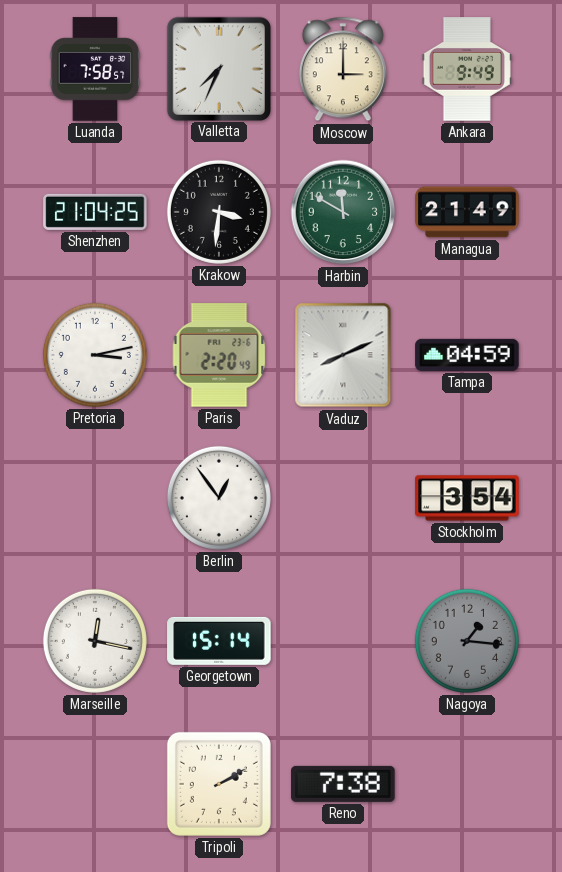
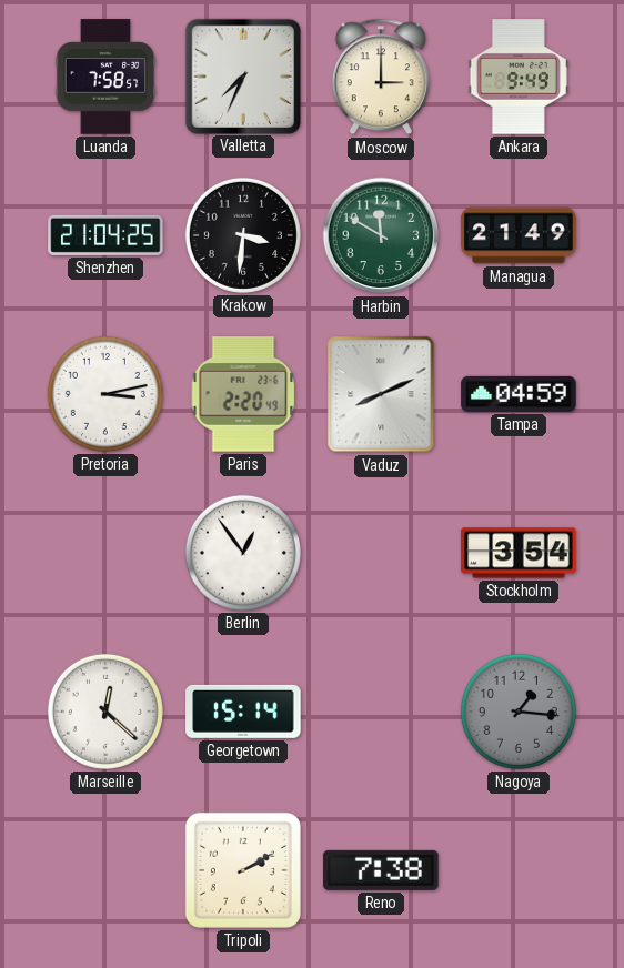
Marseille: 12:17 -> 12:22
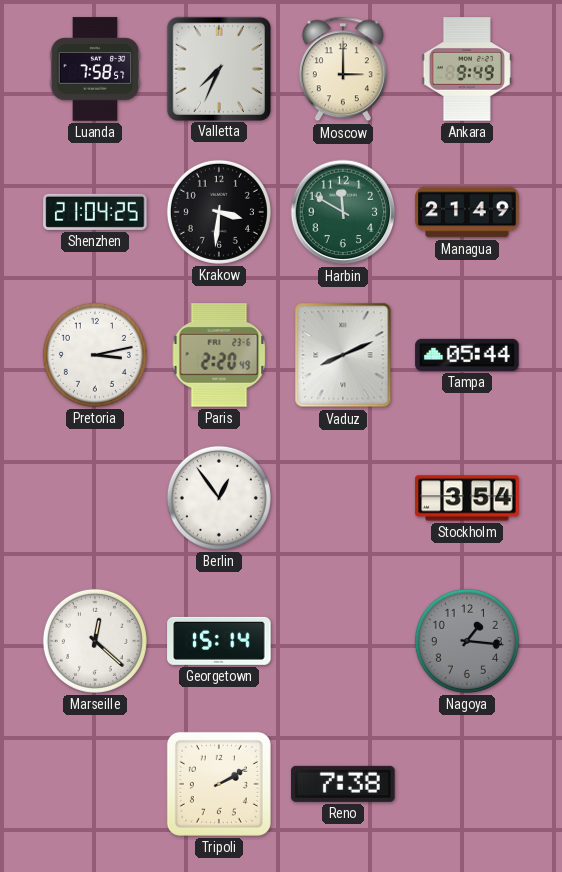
Tampa: 04:59 -> 05:44
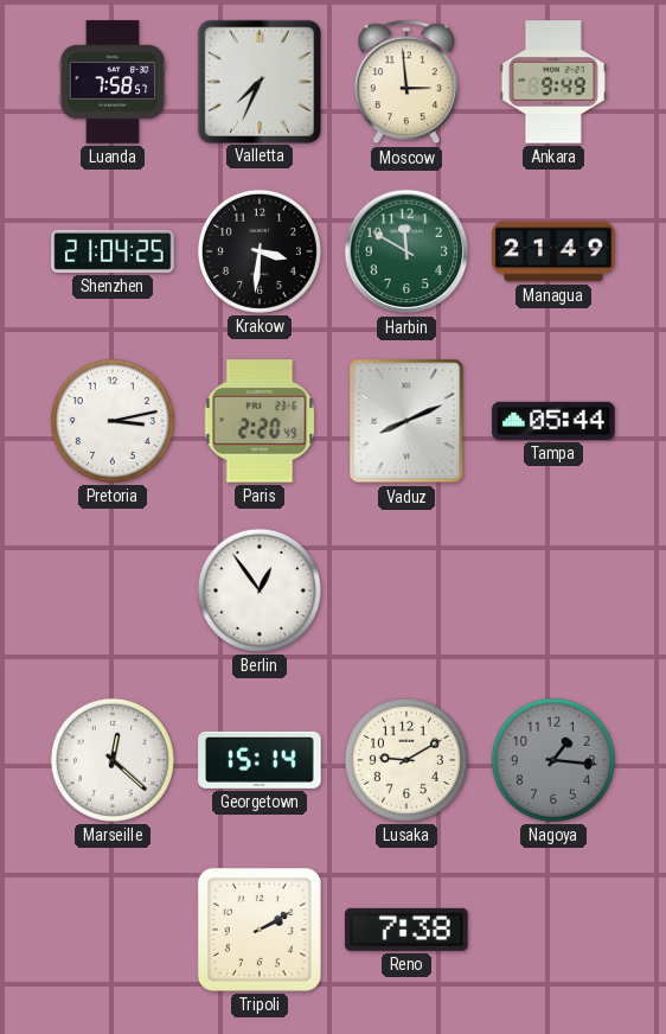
Moscow: 3:00 -> 2:59
Stockholm: 3:54 -> none
Lusaka: none -> 9:10
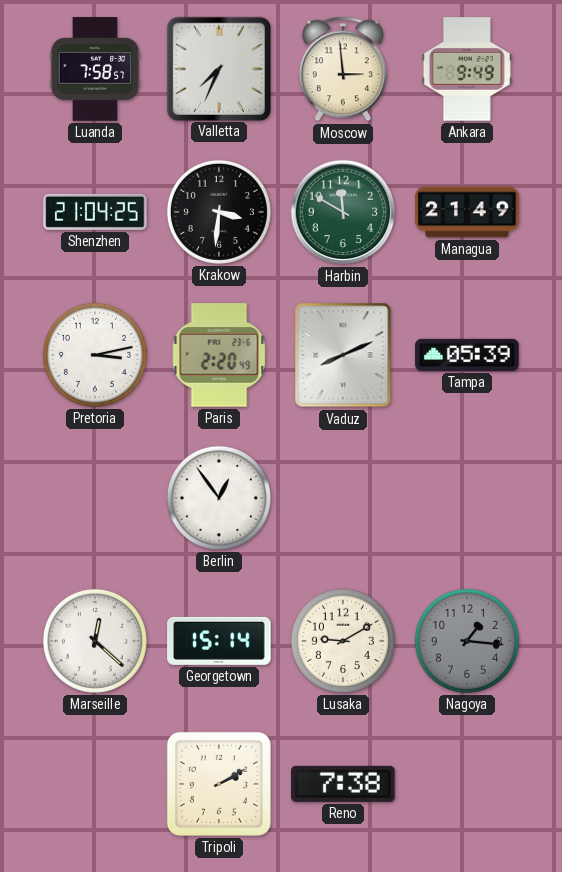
Tampa: 05:44 -> 05:39
